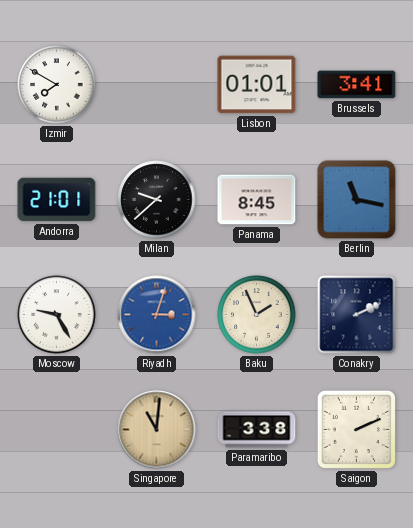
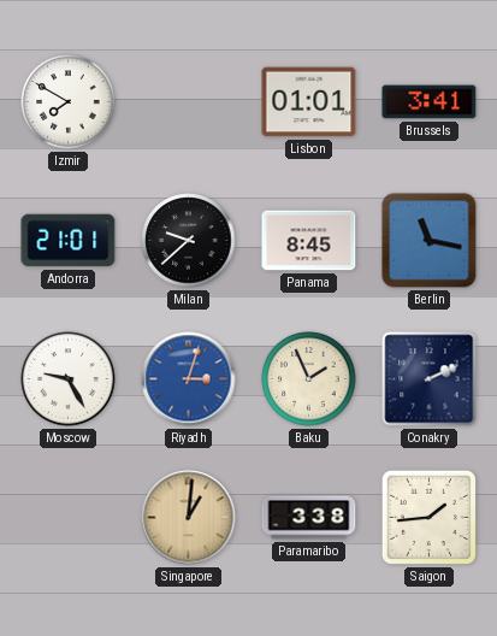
Singapore: 11:01 -> 1:01
Saigon: 2:11 -> 1:44
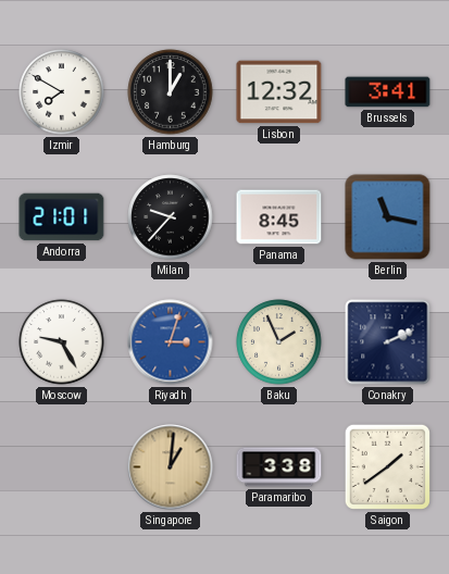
Hamburg: none -> 1:00
Lisbon: 01:01 -> 12:32
Milan: 9:38 -> 9:37
Saigon: 1:44 -> 1:39
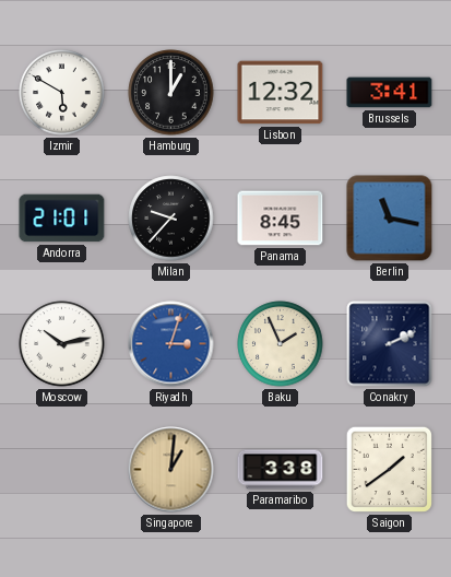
Izmir: 7:50 -> 5:50
Moscow: 9:25 -> 10:13
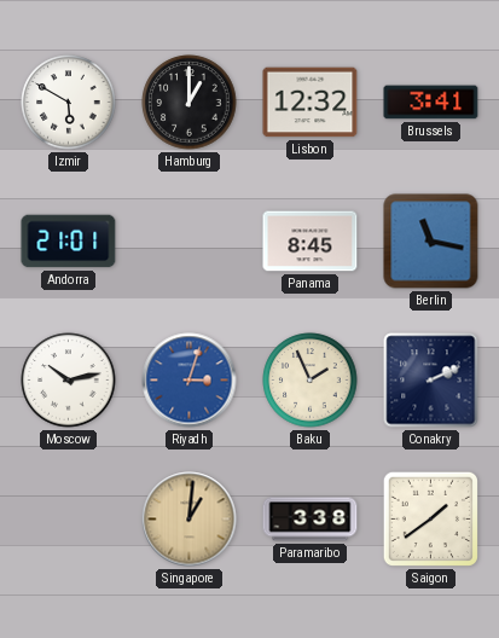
Milan: 9:37 -> none
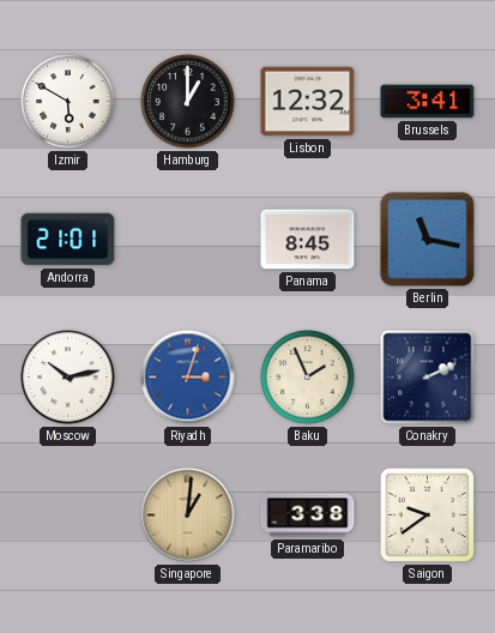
Saigon: 1:39 -> 9:39
